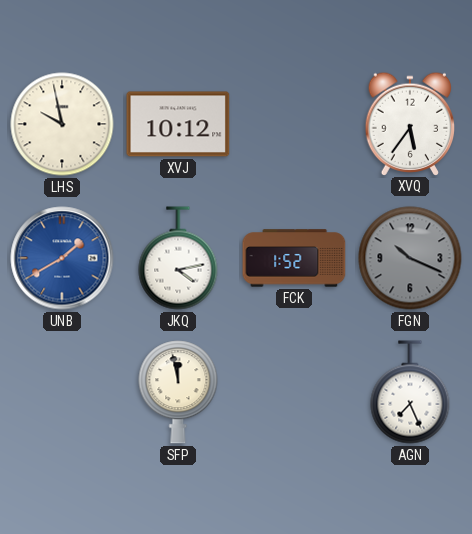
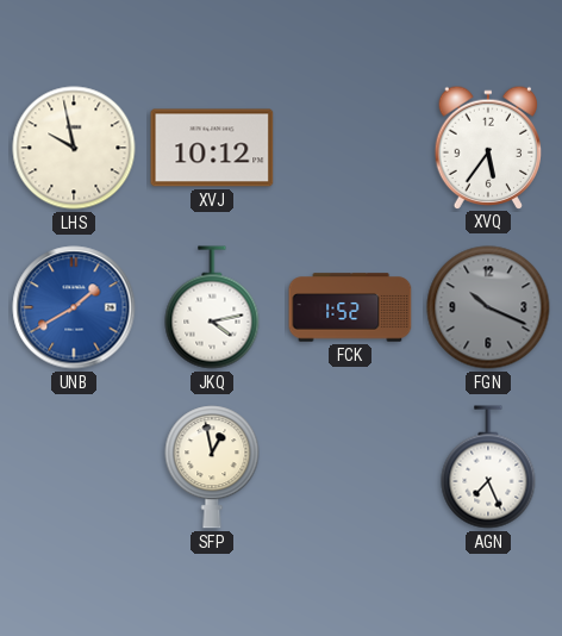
SFP: 11:58 -> 12:58
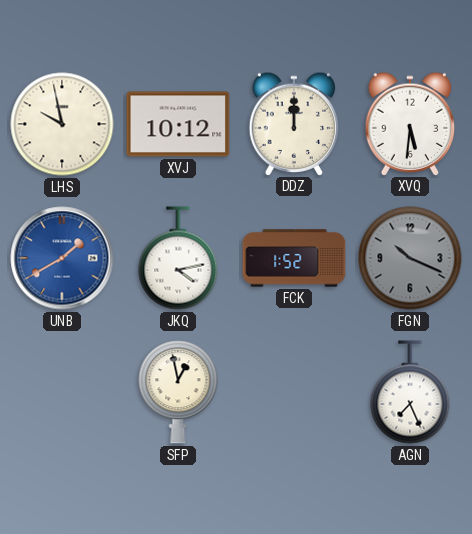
DDZ: none -> 12:00
XVQ: 5:36 -> 5:31
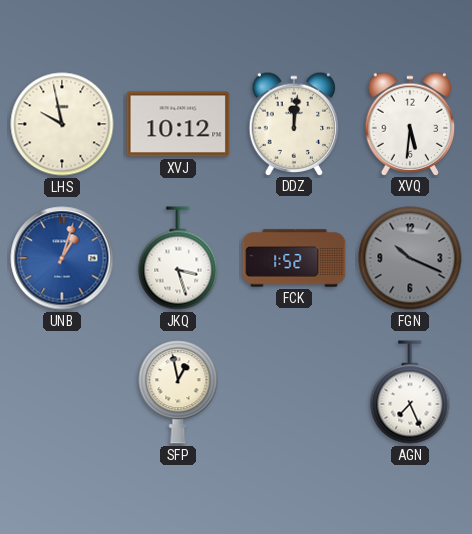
DDZ: 12:00 -> 12:01
UNB: 1:40 -> 1:03
JKQ: 4:13 -> 3:27
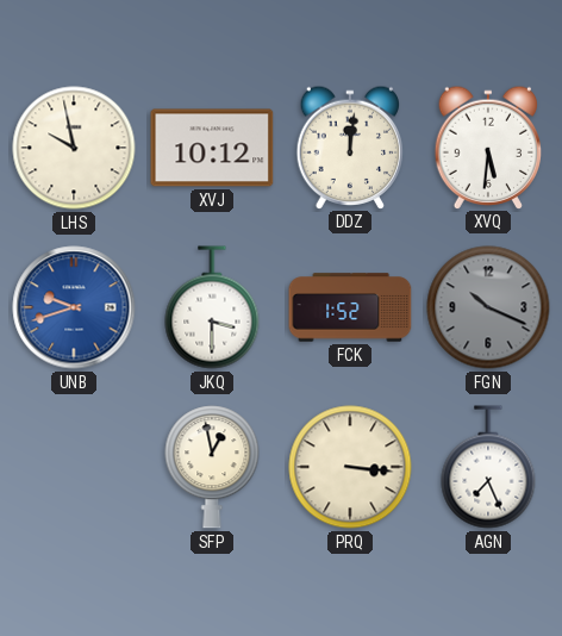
UNB: 1:03 -> 9:42
JKQ: 3:27 -> 3:30
PRQ: none -> 3:16
